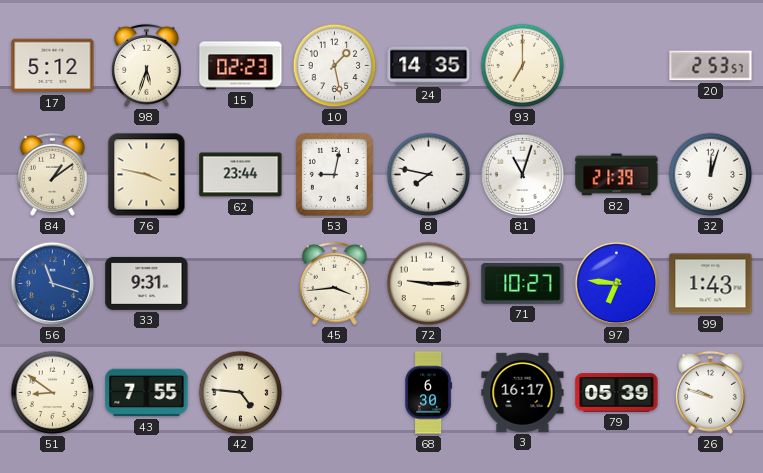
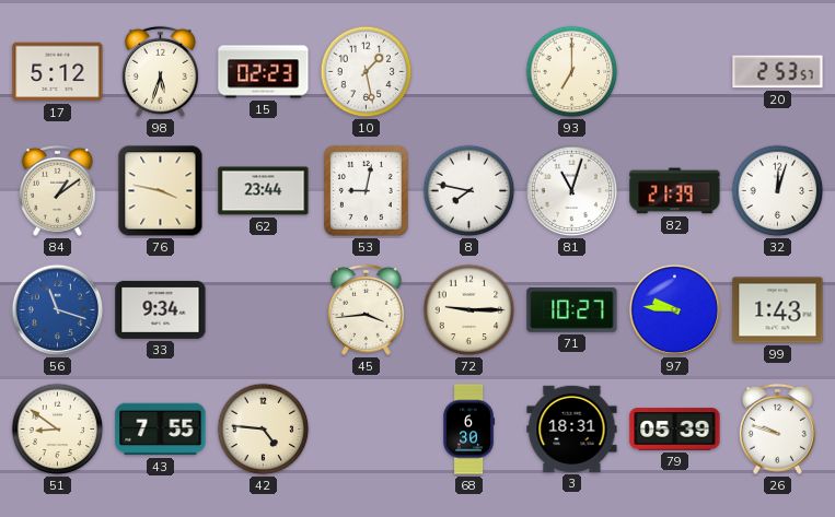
24: 14:35 -> none
33: 9:31 -> 9:34
97: 6:46 -> 9:46
3: 16:17 -> 18:31
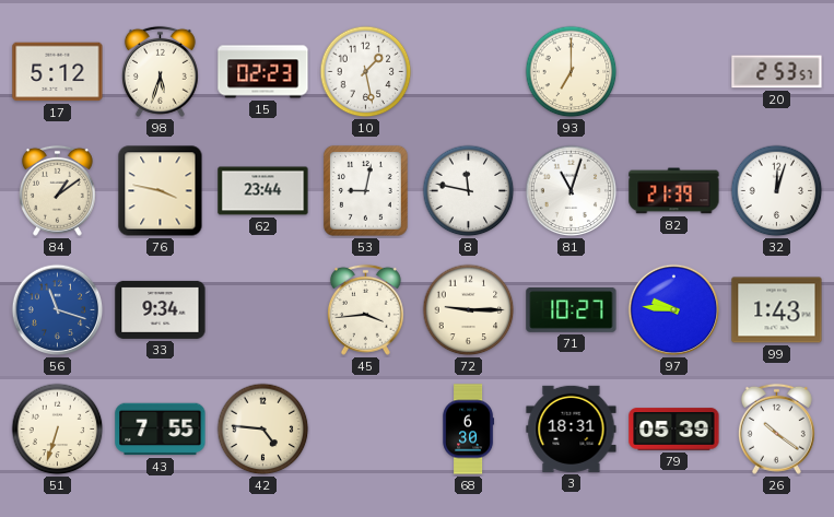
8: 7:47 -> 11:47
51: 8:51 -> 6:33
26: 9:48 -> 10:21
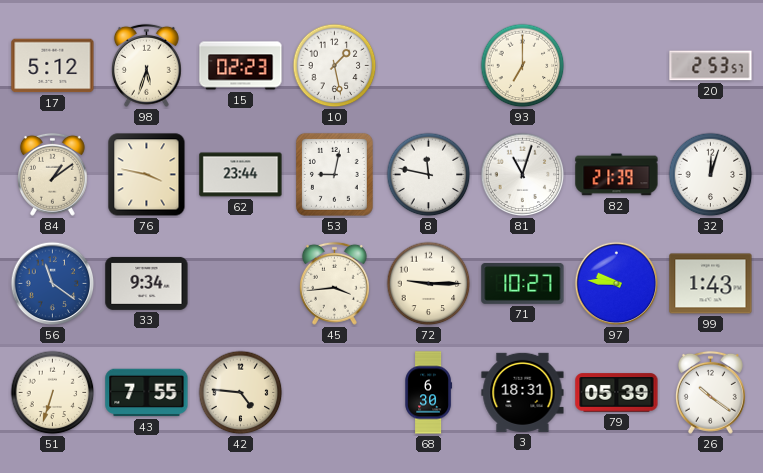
56: 11:18 -> 11:21
